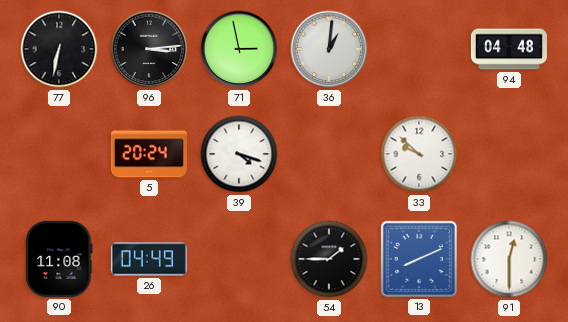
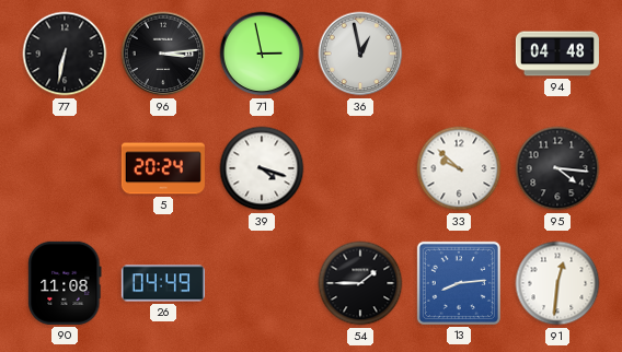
36: 1:01 -> 12:58
95: none -> 4:16
13: 8:11 -> 8:14
91: 12:30 -> 12:31
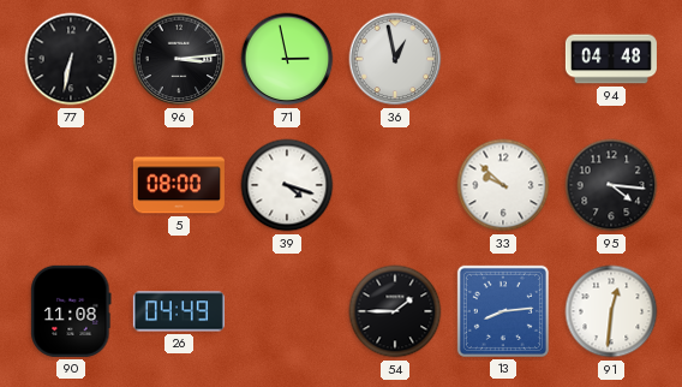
5: 20:24 -> 08:00
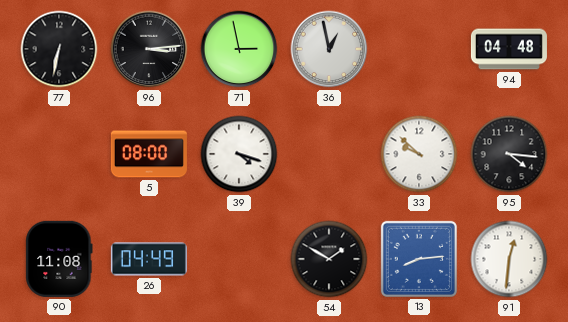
54: 1:45 -> 1:50
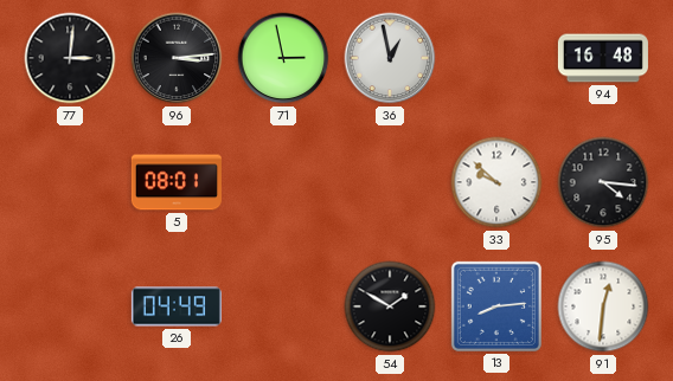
77: 6:32 -> 3:01
94: 04:48 -> 16:48
5: 08:00 -> 08:01
39: 4:18 -> none
90: 11:08 -> none
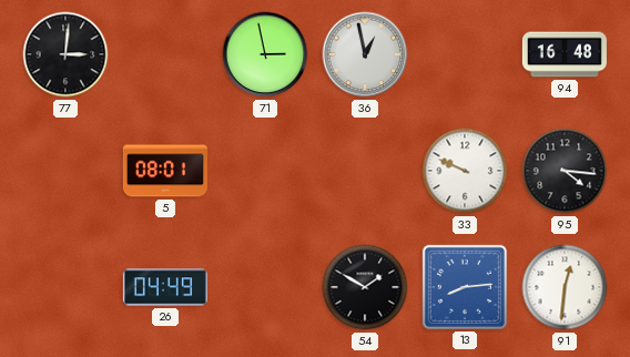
96: 3:14 -> none
33: 9:52 -> 9:49
